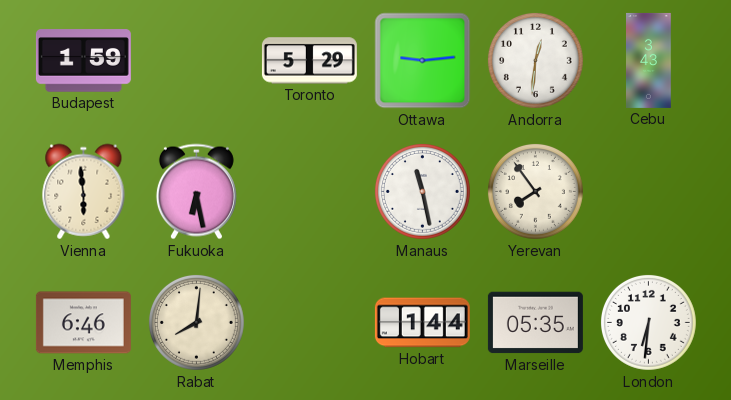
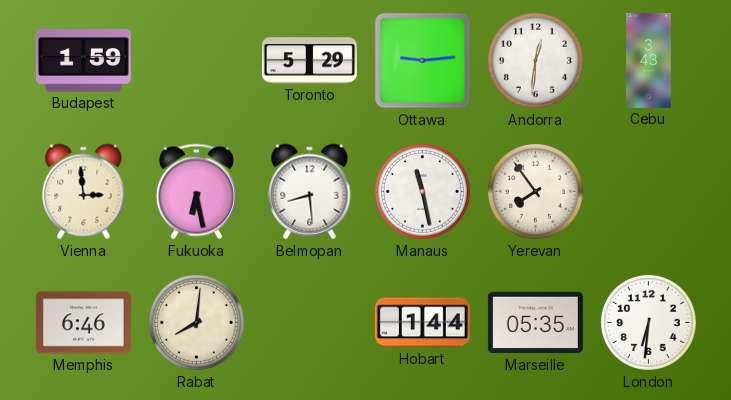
Vienna: 5:59 -> 2:59
Belmopan: none -> 8:29
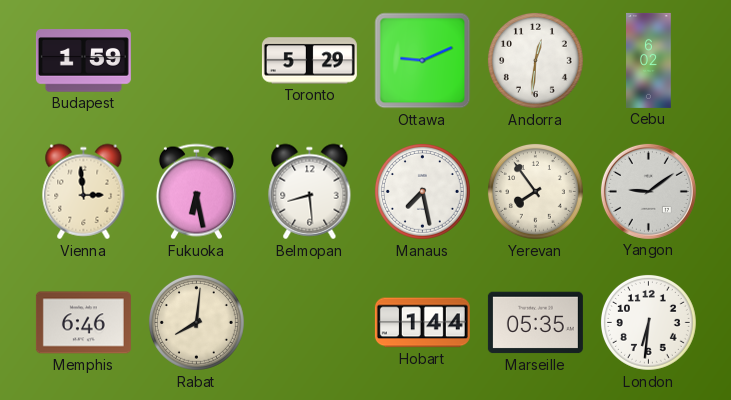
Ottawa: 9:14 -> 9:11
Cebu: 3:43 -> 6:02
Manaus: 11:28 -> 7:28
Yangon: none -> 9:09
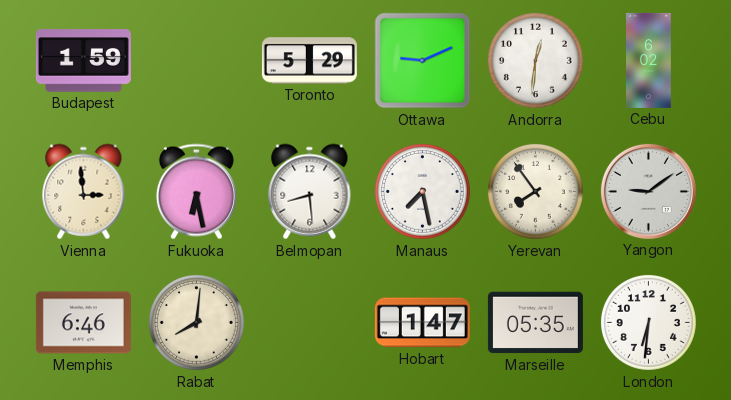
Hobart: 1:44 -> 1:47
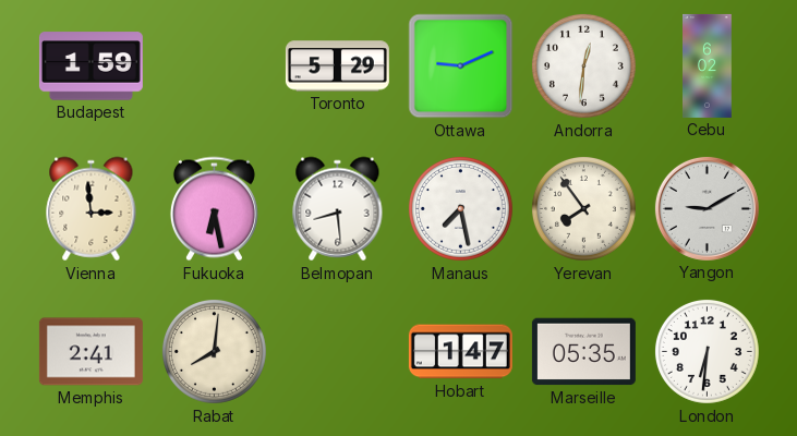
Yangon: 9:09 -> 9:10
Memphis: 6:46 -> 2:41
